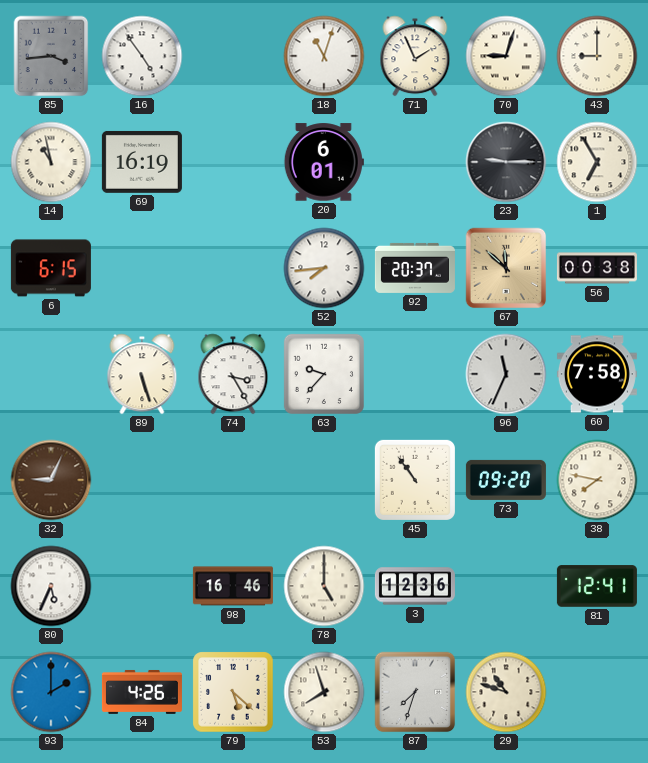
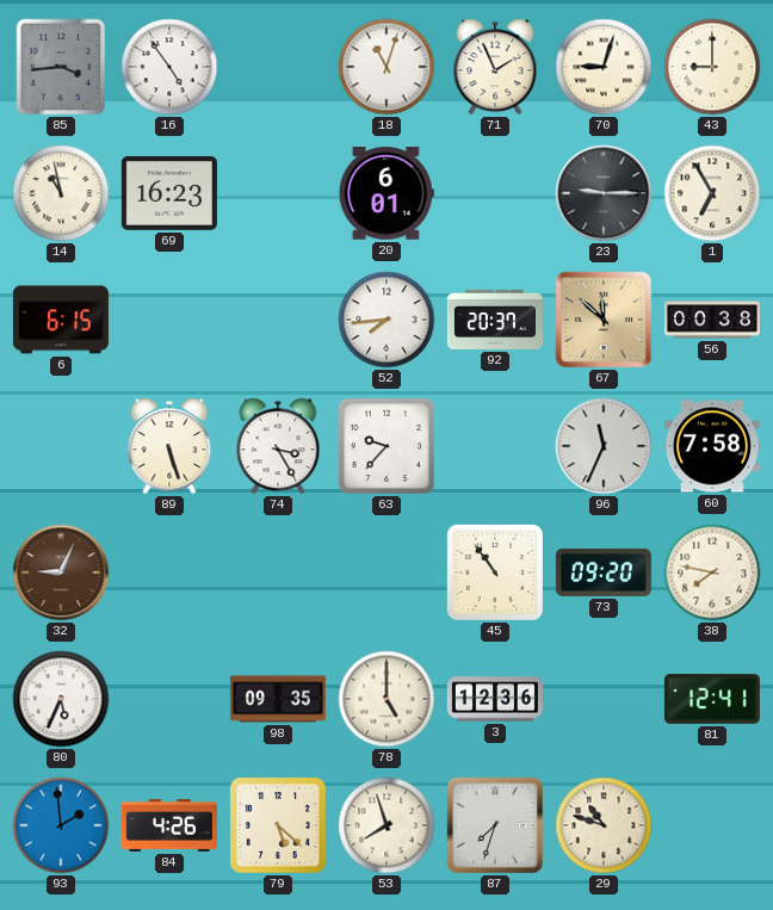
69: 16:19 -> 16:23
98: 16:46 -> 09:35
93: 2:00 -> 1:59
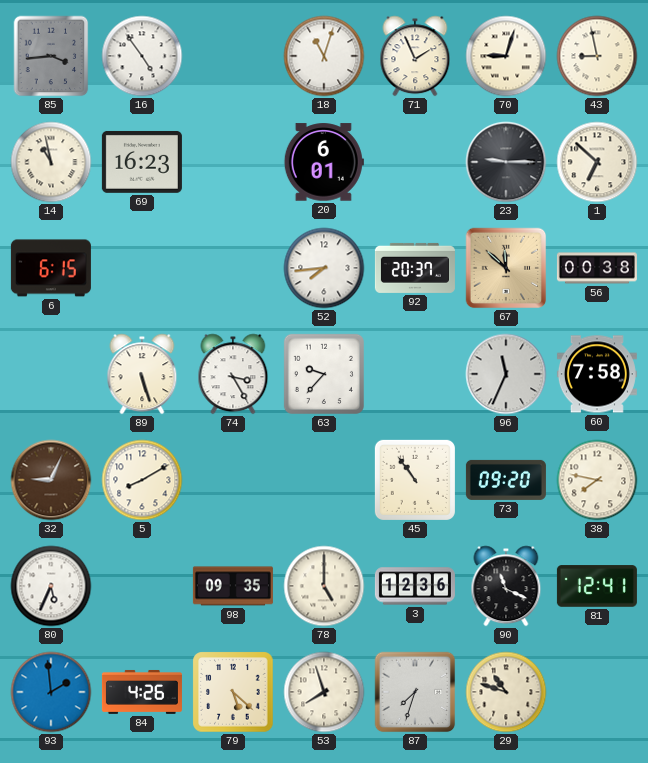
43: 9:00 -> 8:58
1: 6:55 -> 6:52
5: none -> 8:10
90: none -> 11:19
